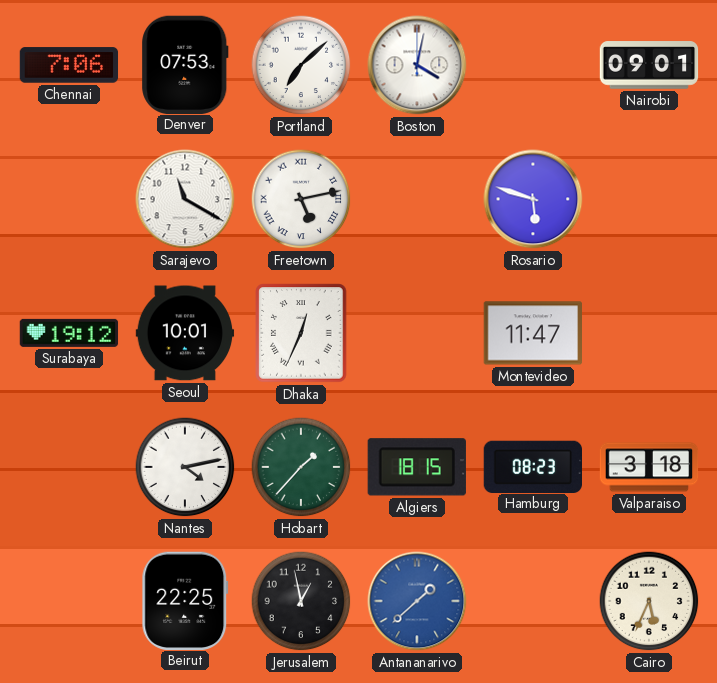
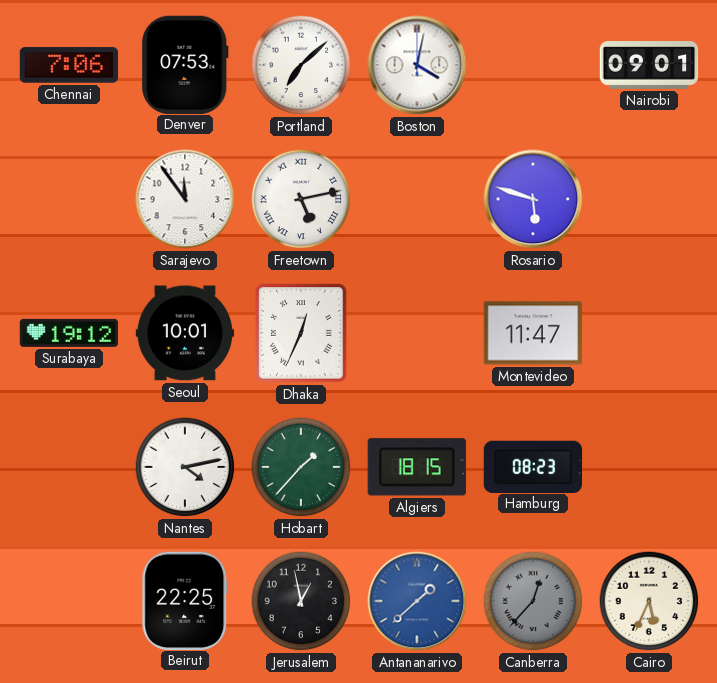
Sarajevo: 11:20 -> 11:54
Valparaiso: 3:18 -> none
Canberra: none -> 12:37
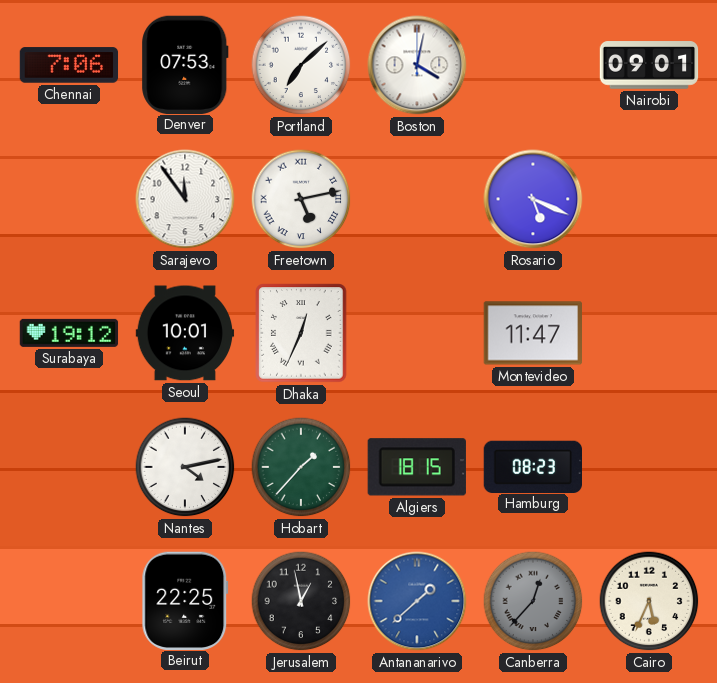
Rosario: 5:48 -> 5:19
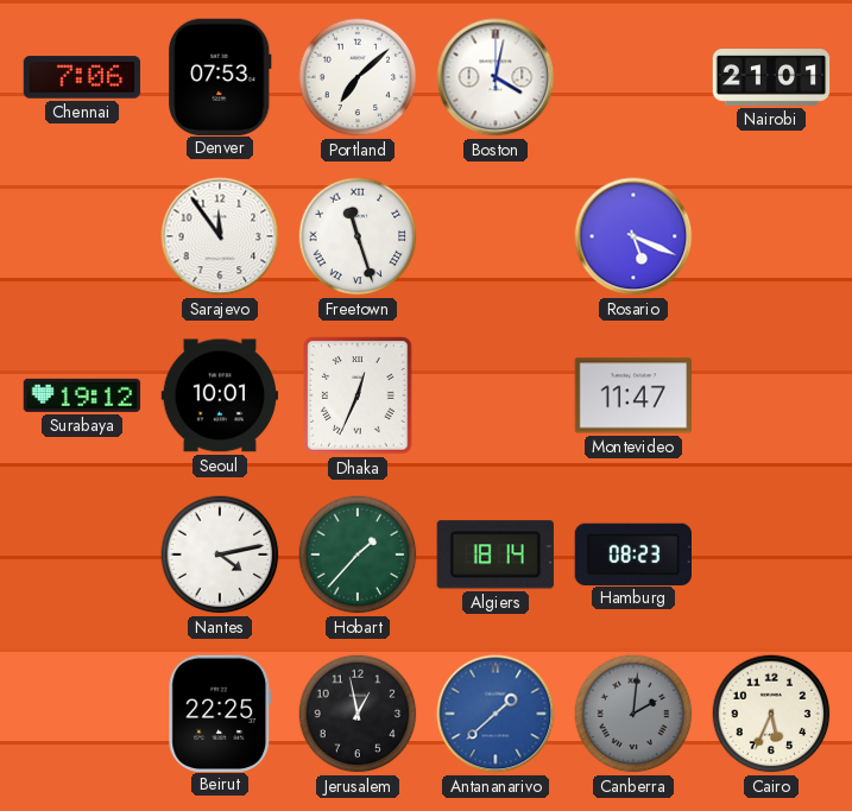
Nairobi: 09:01 -> 21:01
Freetown: 5:13 -> 11:27
Algiers: 18:15 -> 18:14
Canberra: 12:37 -> 2:01
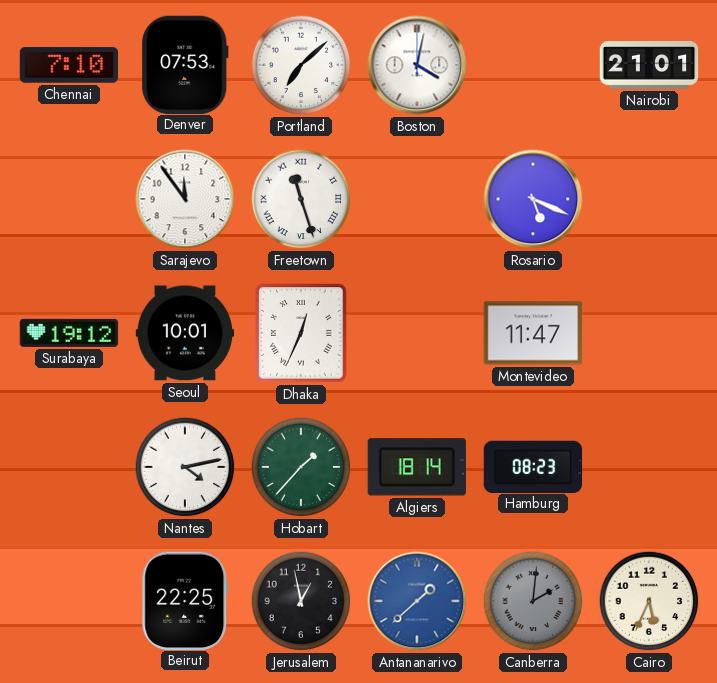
Chennai: 7:06 -> 7:10
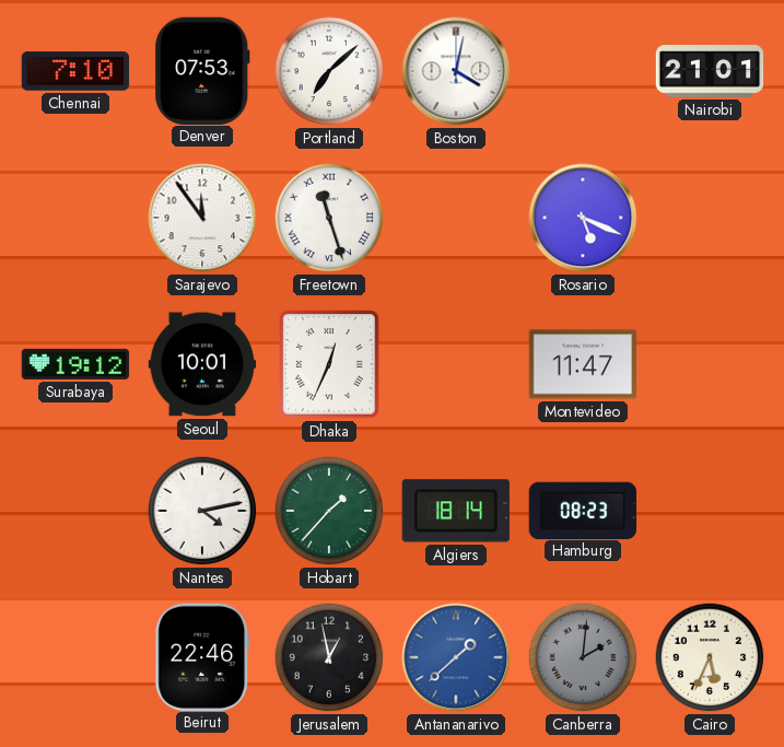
Beirut: 22:25 -> 22:46
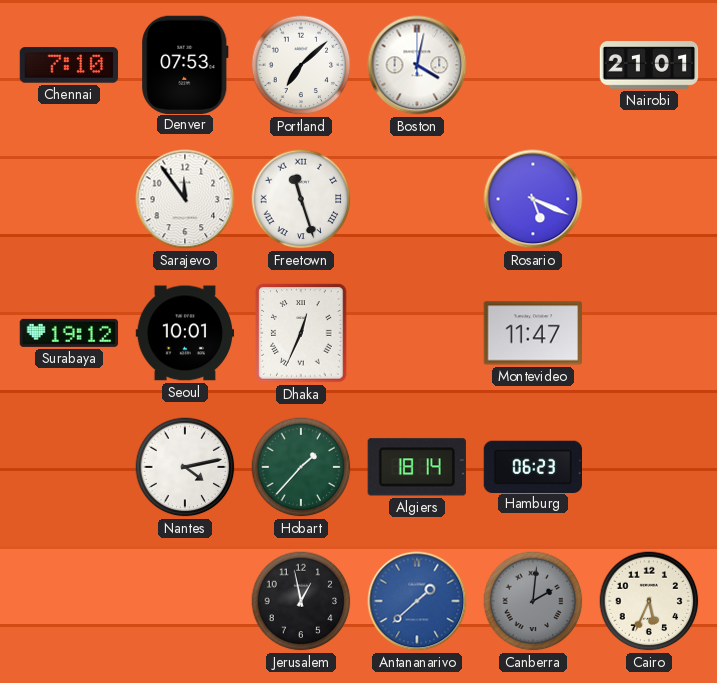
Hamburg: 08:23 -> 06:23
Beirut: 22:46 -> none
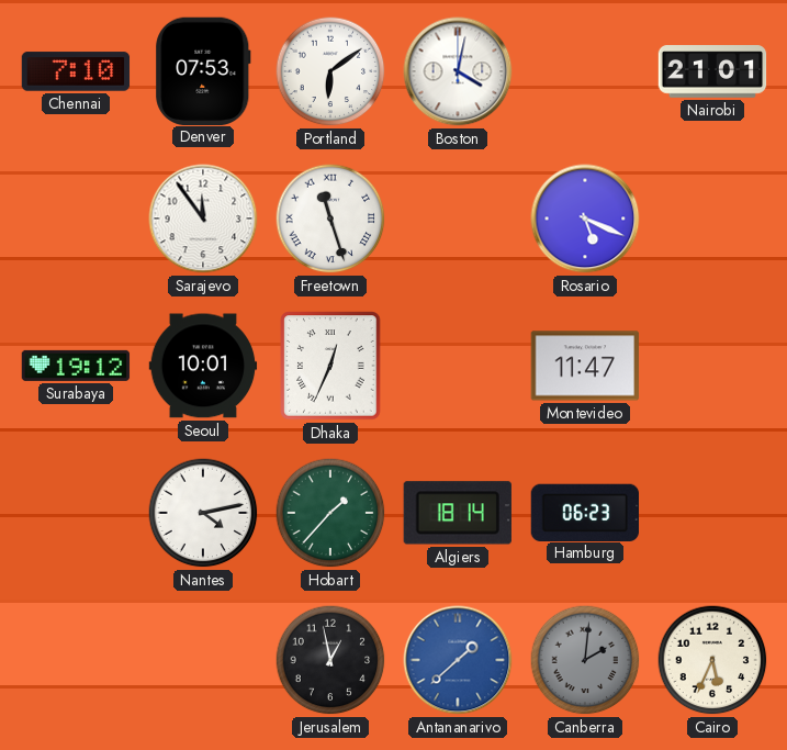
Portland: 7:08 -> 6:09
